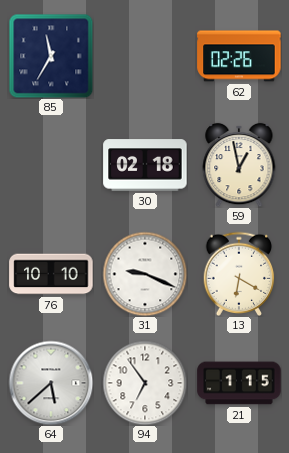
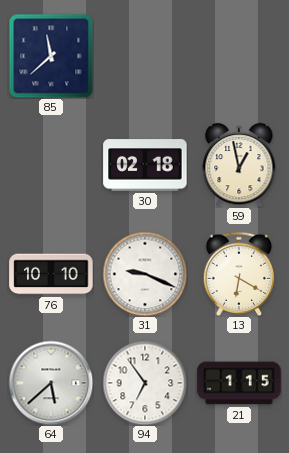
85: 11:35 -> 11:38
62: 02:26 -> none
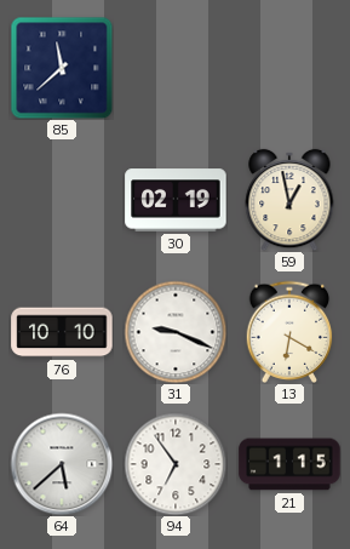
30: 02:18 -> 02:19
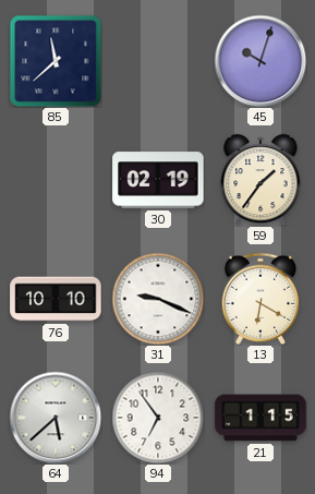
45: none -> 10:03
59: 12:58 -> 1:36
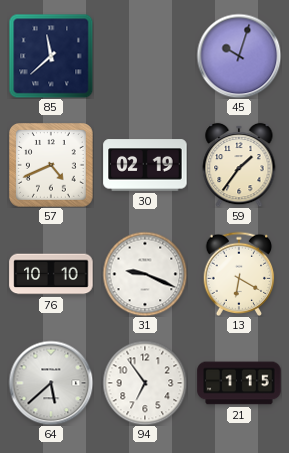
57: none -> 4:41
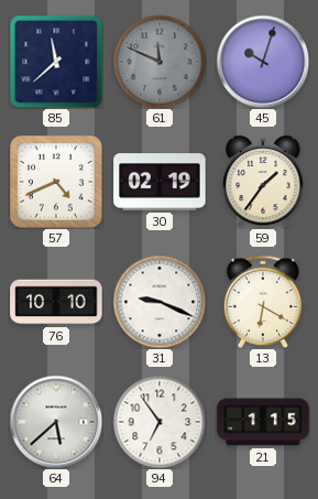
61: none -> 11:49
